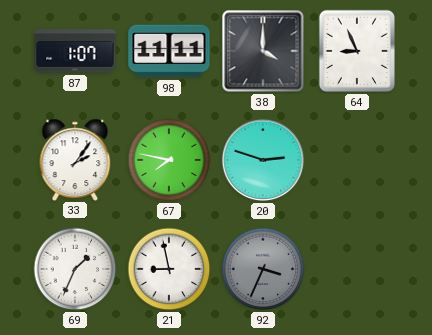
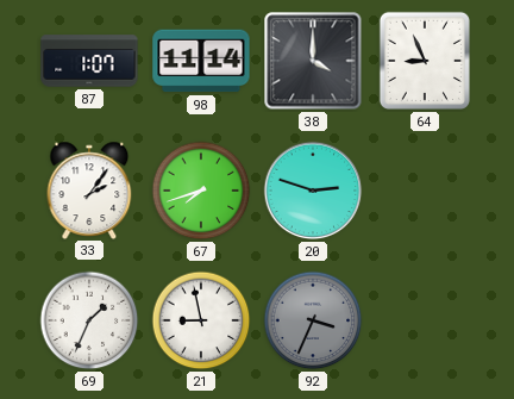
98: 11:11 -> 11:14
67: 7:47 -> 7:42
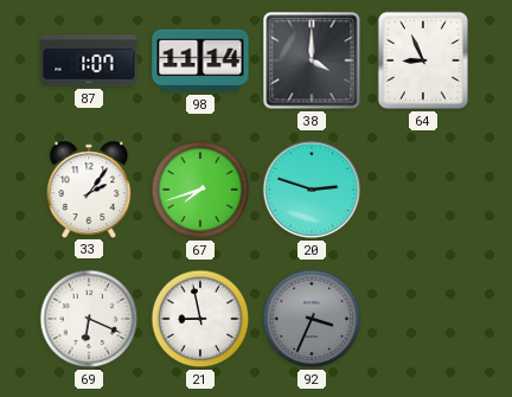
69: 1:34 -> 6:19
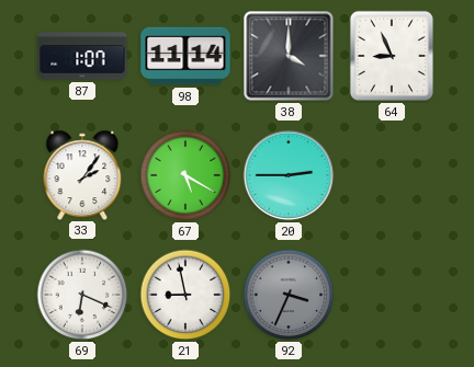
67: 7:42 -> 5:20
20: 2:48 -> 2:45
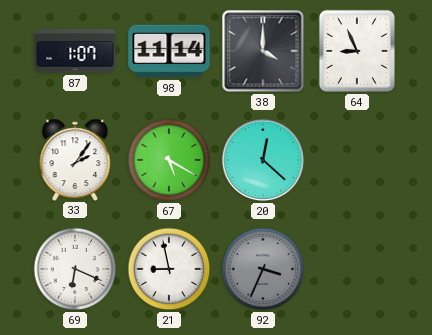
20: 2:45 -> 12:22
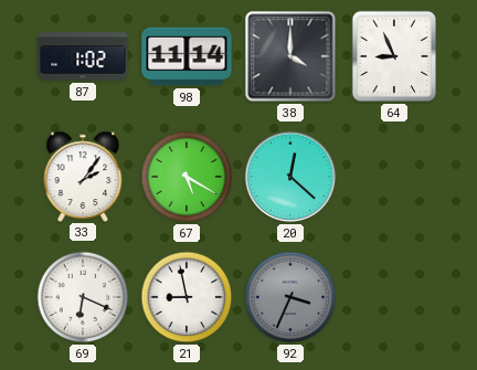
87: 1:07 -> 1:02
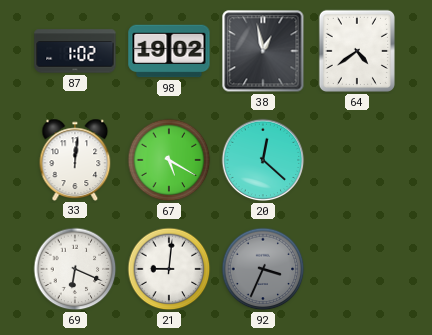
98: 11:14 -> 19:02
38: 4:00 -> 12:58
64: 8:56 -> 4:39
33: 2:06 -> 12:01
21: 8:58 -> 9:01
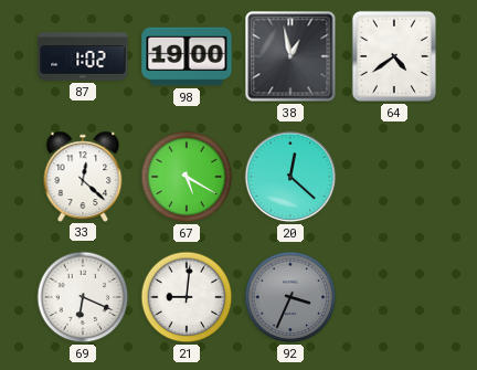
98: 19:02 -> 19:00
33: 12:01 -> 12:22
